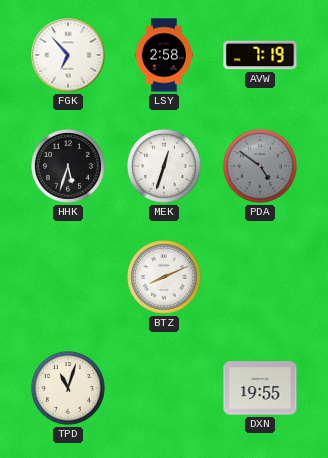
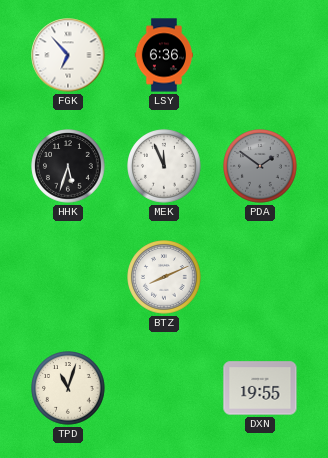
LSY: 2:58 -> 6:36
AVW: 7:19 -> none
MEK: 12:33 -> 11:56
PDA: 4:51 -> 1:51
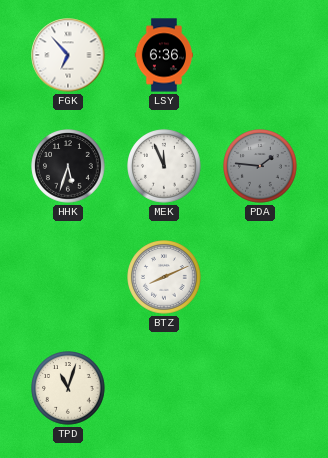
PDA: 1:51 -> 1:46
DXN: 19:55 -> none
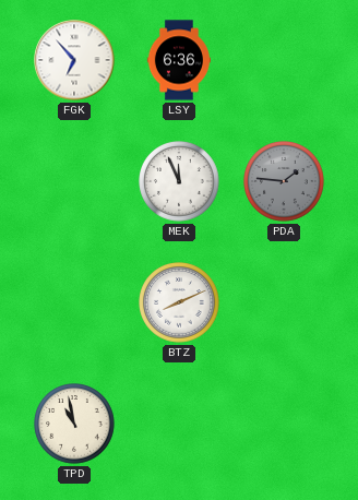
HHK: 5:33 -> none
TPD: 11:03 -> 10:58
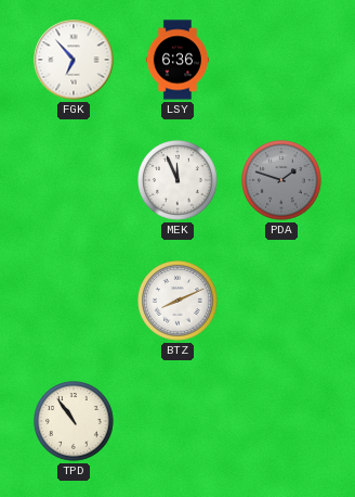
PDA: 1:46 -> 1:48
TPD: 10:58 -> 10:54
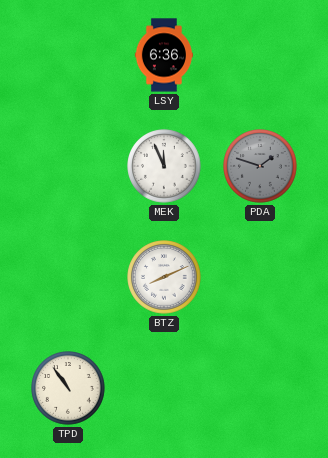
FGK: 6:53 -> none
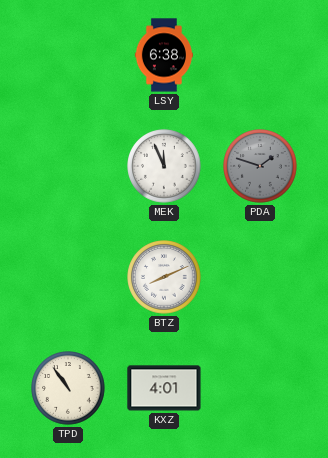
LSY: 6:36 -> 6:38
KXZ: none -> 4:01
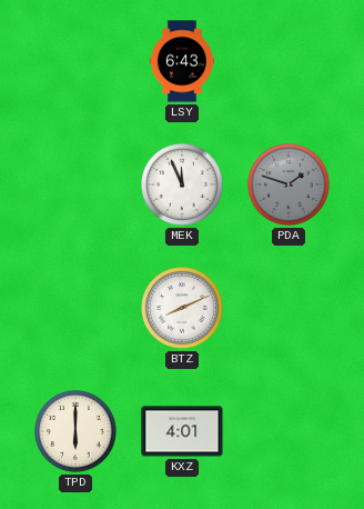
LSY: 6:38 -> 6:43
TPD: 10:54 -> 6:00
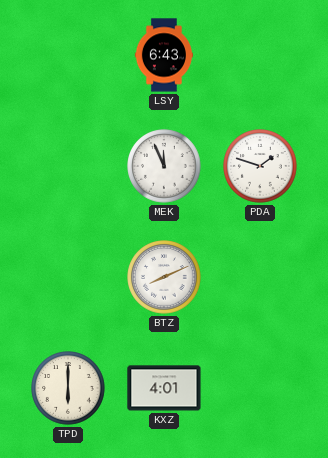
PDA dial: grey -> white
